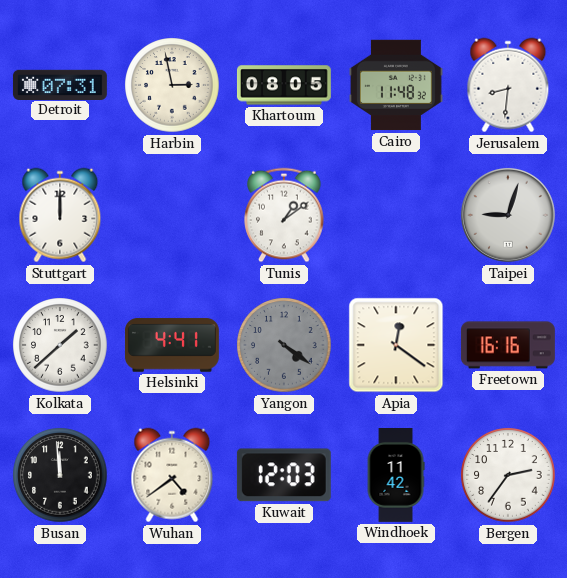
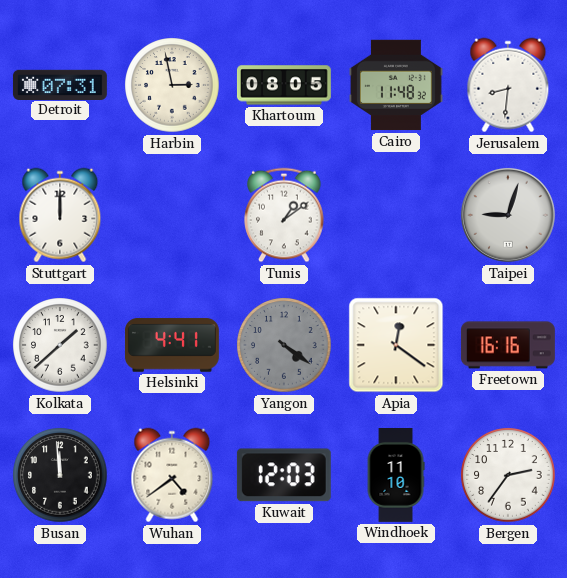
Windhoek: 11:42 -> 11:10
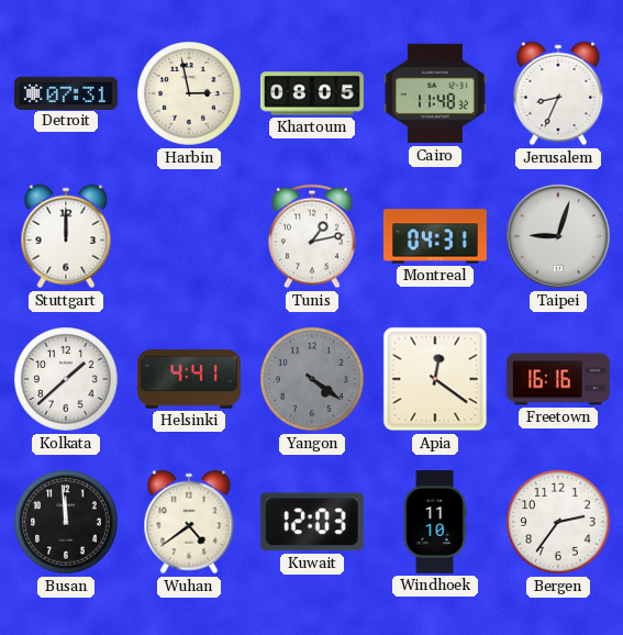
Jerusalem: 8:31 -> 8:34
Tunis: 1:09 -> 1:13
Montreal: none -> 04:31
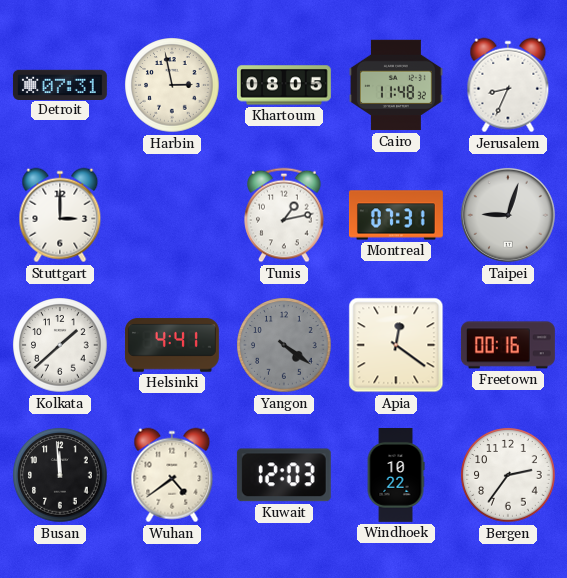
Stuttgart: 12:00 -> 3:00
Montreal: 04:31 -> 07:31
Freetown: 16:16 -> 00:16
Windhoek: 11:10 -> 10:22
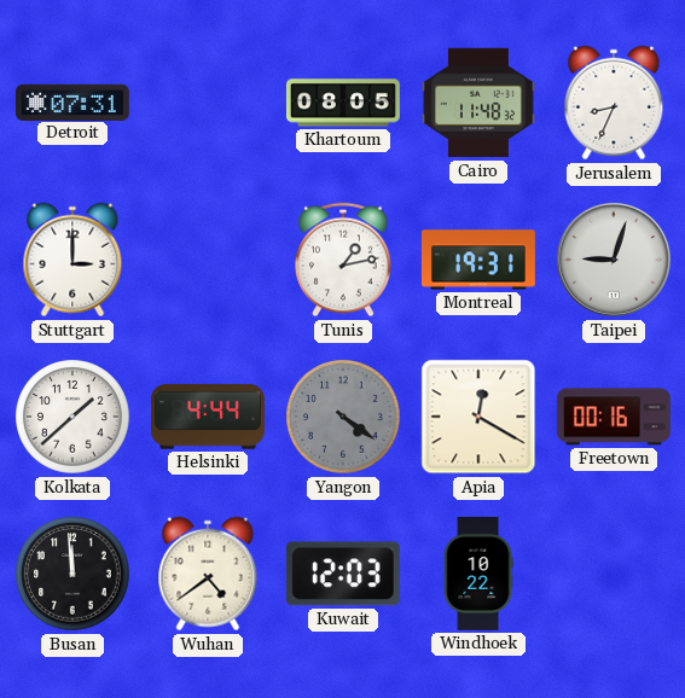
Harbin: 2:58 -> none
Montreal: 07:31 -> 19:31
Helsinki: 4:41 -> 4:44
Apia: 12:21 -> 12:20
Bergen: 2:36 -> none
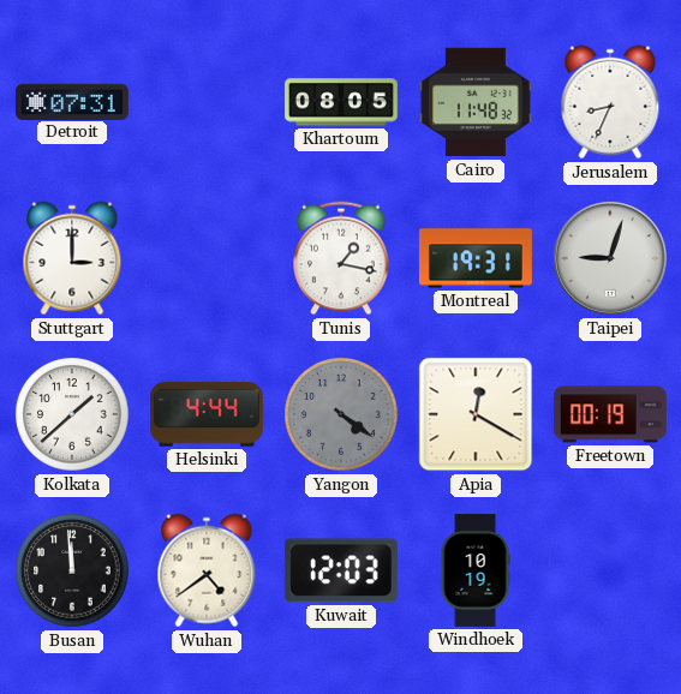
Tunis: 1:13 -> 1:17
Freetown: 00:16 -> 00:19
Windhoek: 10:22 -> 10:19
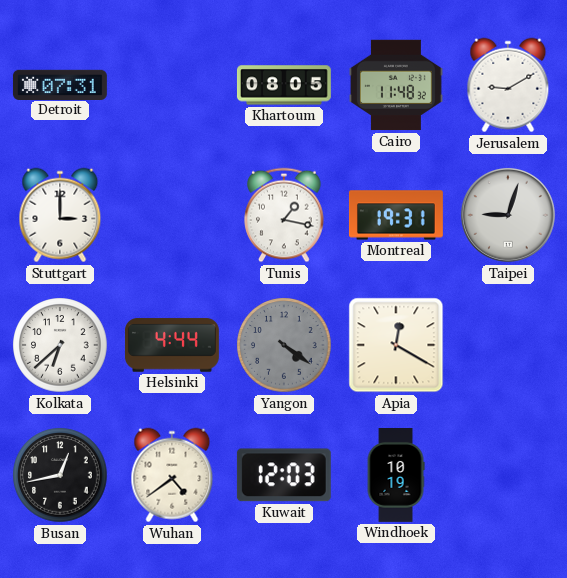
Jerusalem: 8:34 -> 9:10
Kolkata: 1:38 -> 6:38
Freetown: 00:19 -> none
Busan: 11:59 -> 12:43
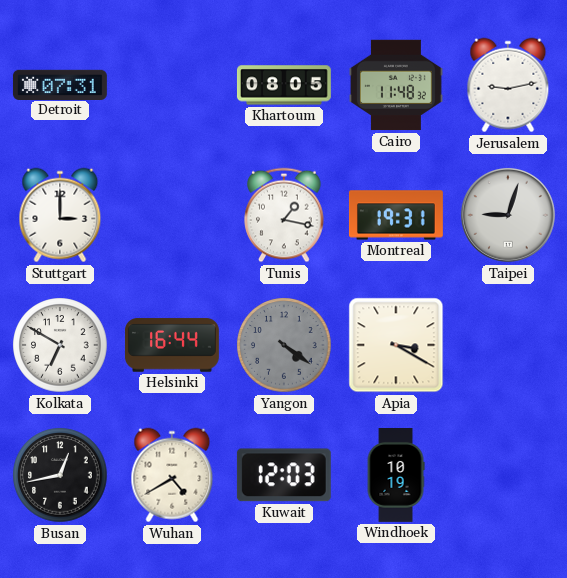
Jerusalem: 9:10 -> 9:13
Kolkata: 6:38 -> 6:50
Helsinki: 4:44 -> 16:44
Apia: 12:20 -> 3:20
Wuhan: 4:39 -> 4:40
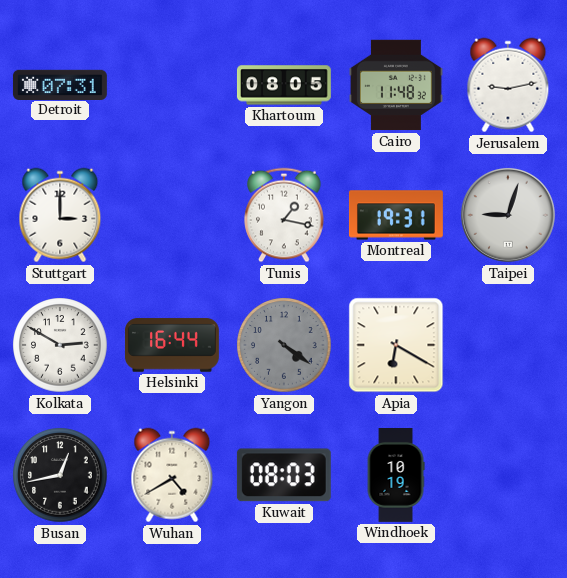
Kolkata: 6:50 -> 2:50
Apia: 3:20 -> 6:20
Kuwait: 12:03 -> 08:03
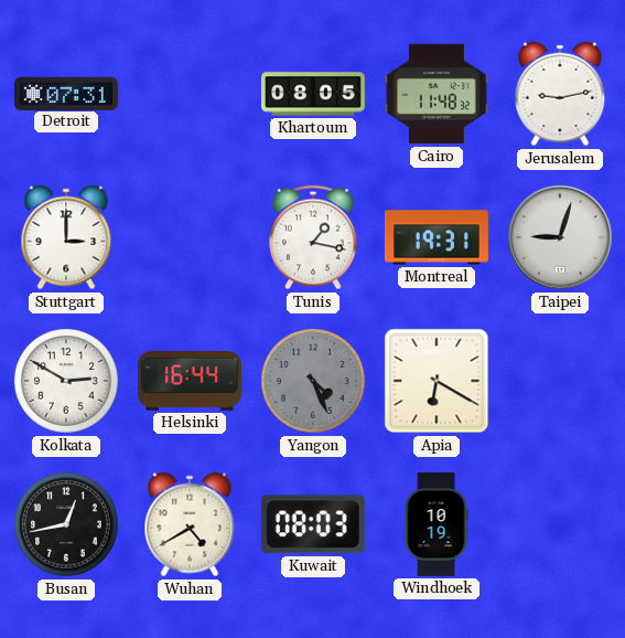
Yangon: 4:21 -> 4:26
